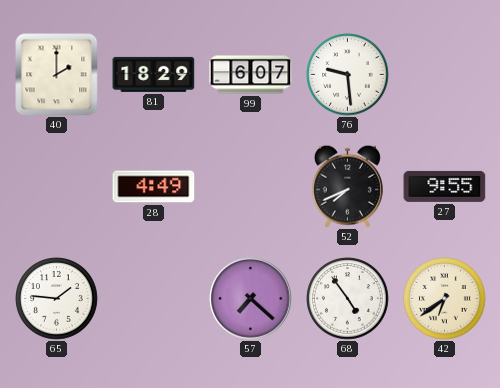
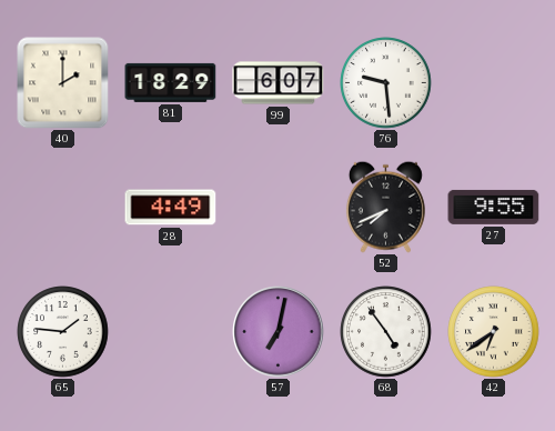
57: 7:22 -> 7:02
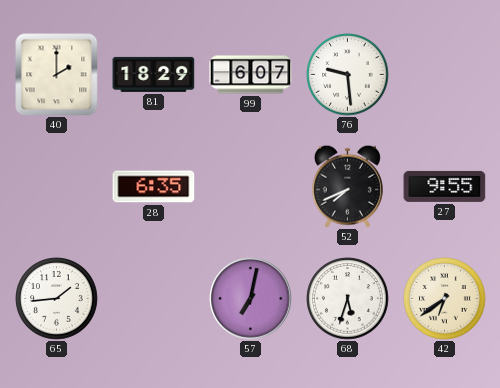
28: 4:49 -> 6:35
65: 1:46 -> 1:44
68: 4:54 -> 5:33
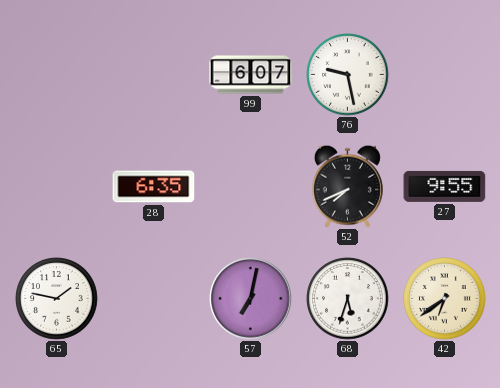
40: 2:00 -> none
81: 18:29 -> none
76: 9:29 -> 9:28
65: 1:44 -> 1:47
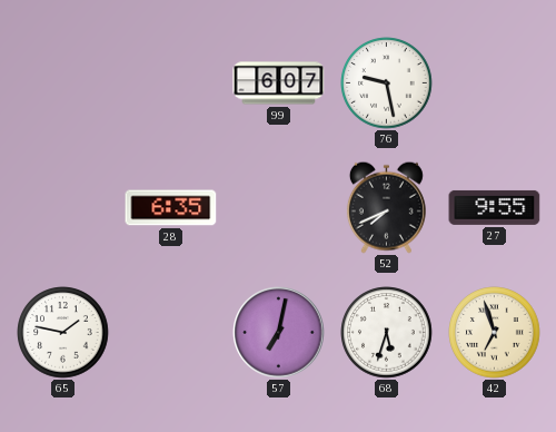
42: 6:39 -> 6:57
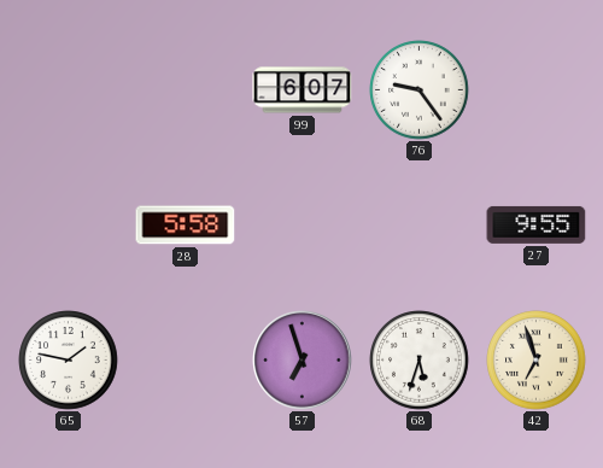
76: 9:28 -> 9:24
28: 6:35 -> 5:58
52: 7:41 -> none
57: 7:02 -> 6:57
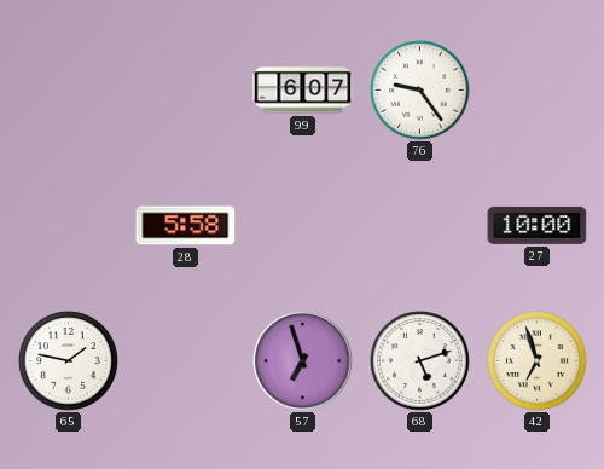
27: 9:55 -> 10:00
68: 5:33 -> 5:12
